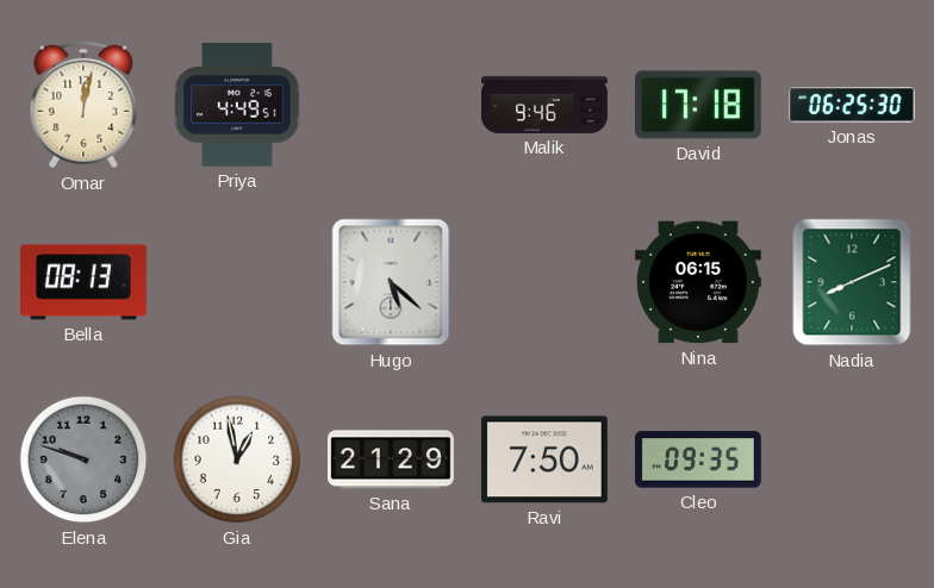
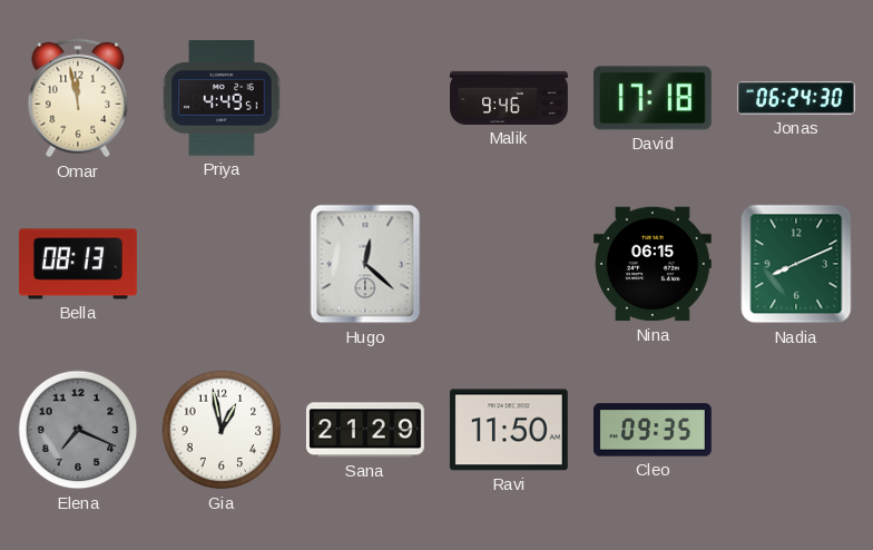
Omar: 12:02 -> 11:58
Jonas: 06:25 -> 06:24
Hugo: 5:22 -> 12:22
Elena: 9:48 -> 7:19
Ravi: 7:50 -> 11:50
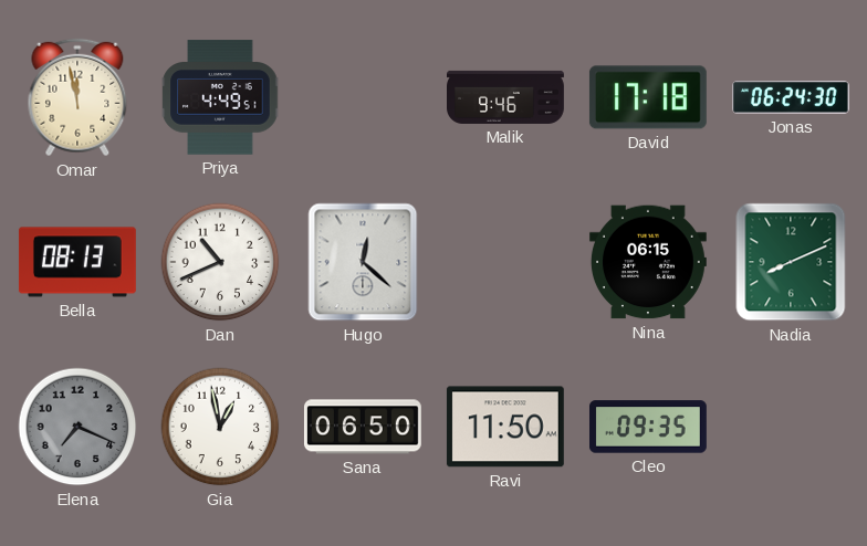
Dan: none -> 10:41
Sana: 21:29 -> 06:50
